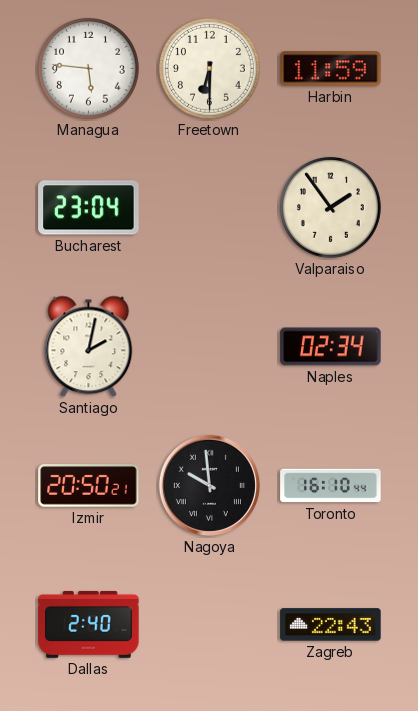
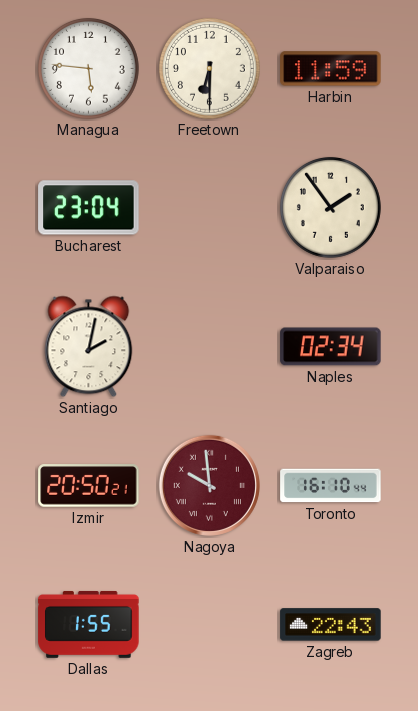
Nagoya dial: black -> burgundy
Dallas: 2:40 -> 1:55
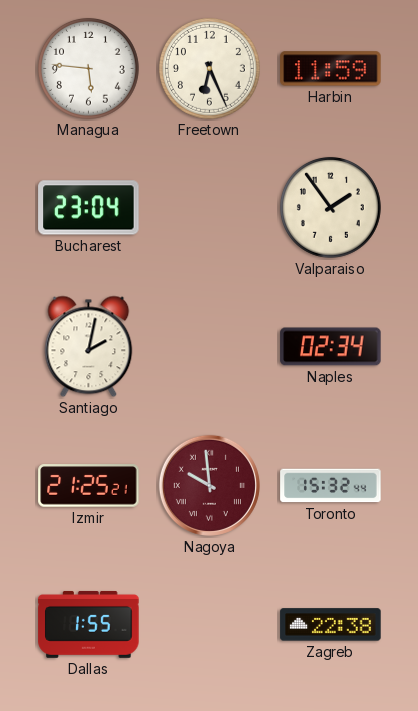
Freetown: 6:30 -> 6:26
Izmir: 20:50 -> 21:25
Toronto: 16:10 -> 15:32
Zagreb: 22:43 -> 22:38
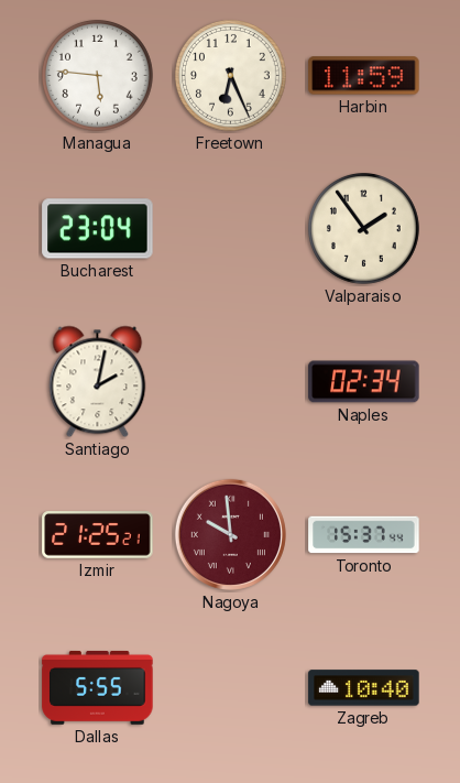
Toronto: 15:32 -> 15:37
Dallas: 1:55 -> 5:55
Zagreb: 22:38 -> 10:40
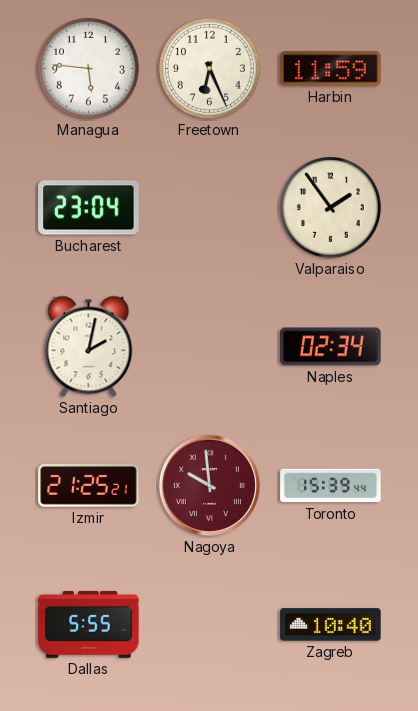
Toronto: 15:37 -> 15:39
